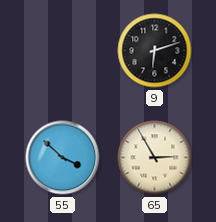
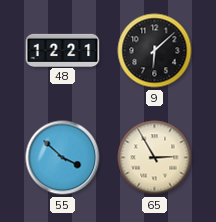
48: none -> 12:21
9: 6:12 -> 6:08
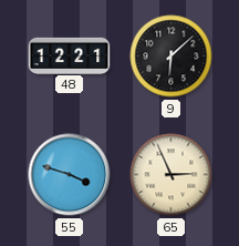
55: 3:52 -> 3:48
65: 2:55 -> 2:56
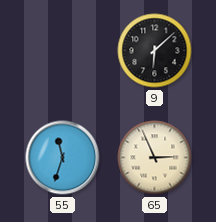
48: 12:21 -> none
55: 3:48 -> 11:33
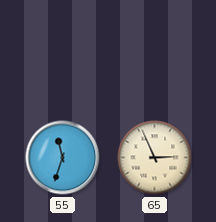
9: 6:08 -> none
